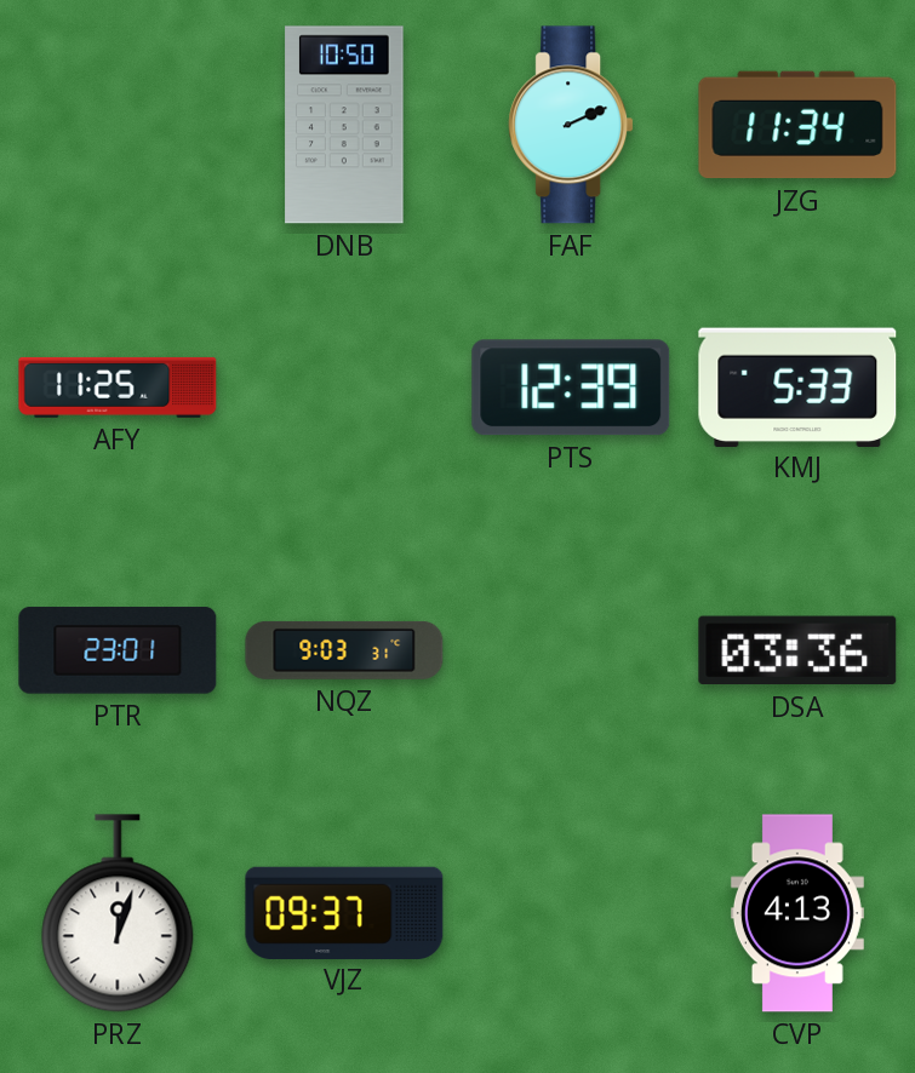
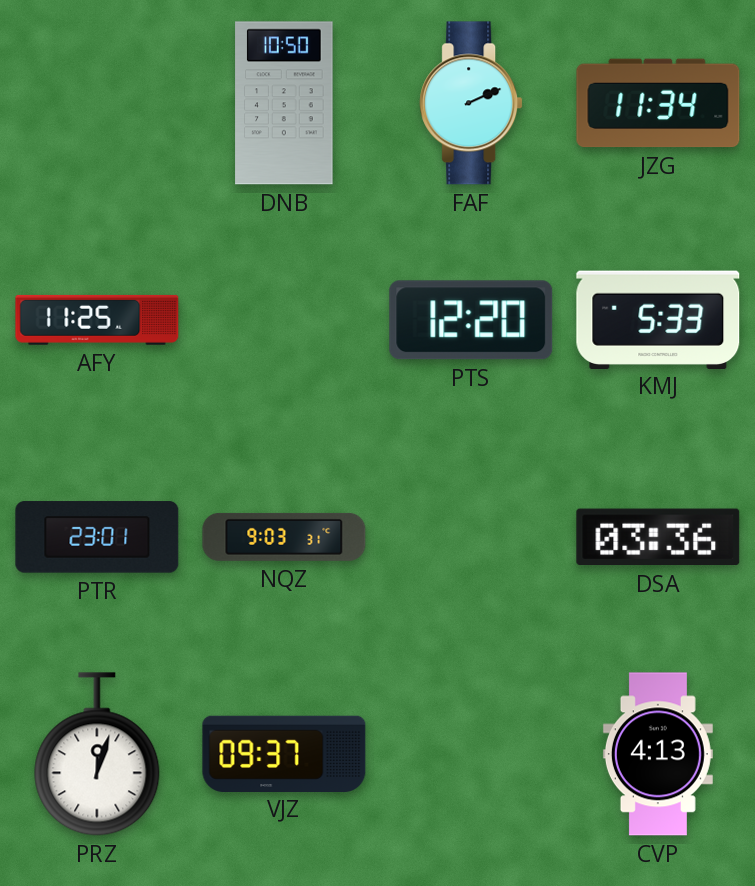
PTS: 12:39 -> 12:20
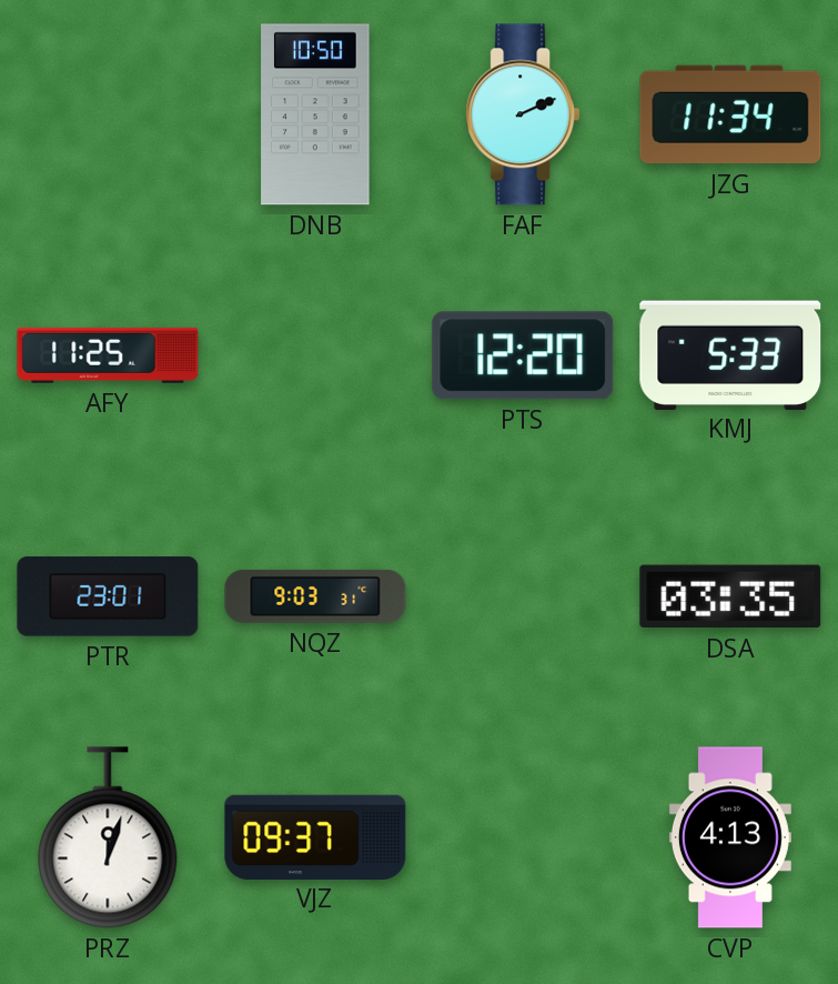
DSA: 03:36 -> 03:35
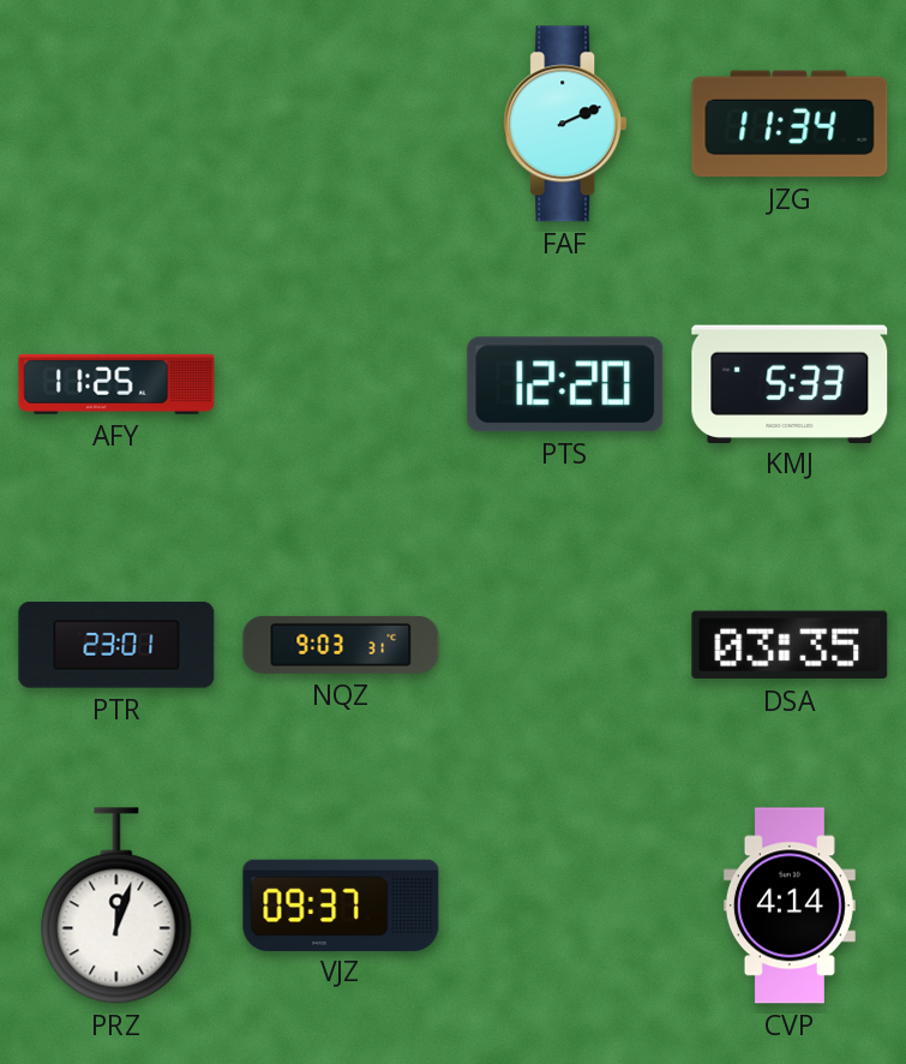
DNB: 10:50 -> none
CVP: 4:13 -> 4:14
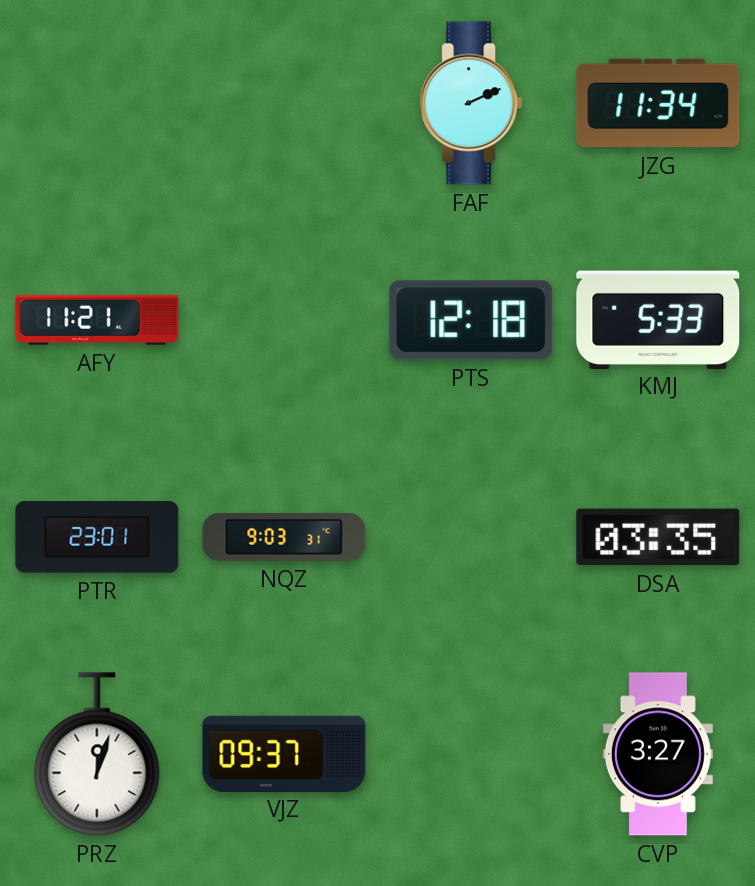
AFY: 11:25 -> 11:21
PTS: 12:20 -> 12:18
CVP: 4:14 -> 3:27
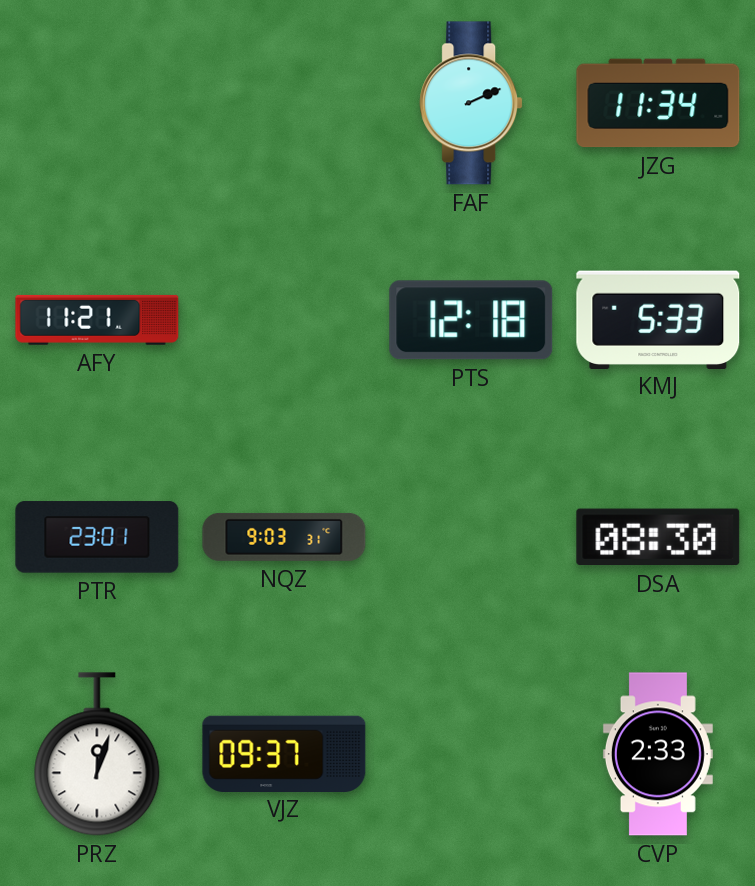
DSA: 03:35 -> 08:30
CVP: 3:27 -> 2:33
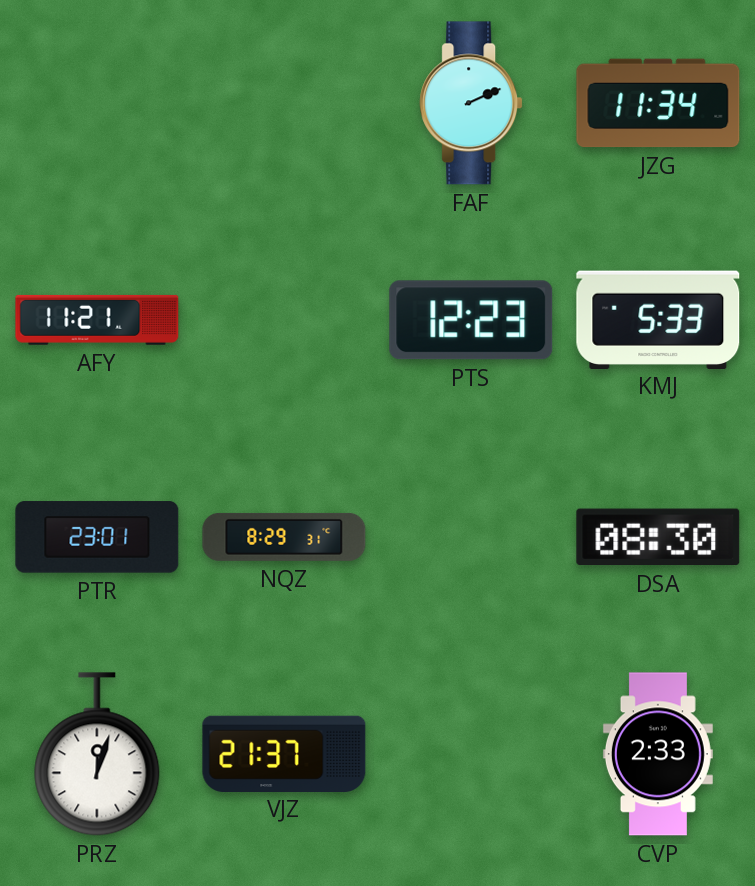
PTS: 12:18 -> 12:23
NQZ: 9:03 -> 8:29
VJZ: 09:37 -> 21:37
